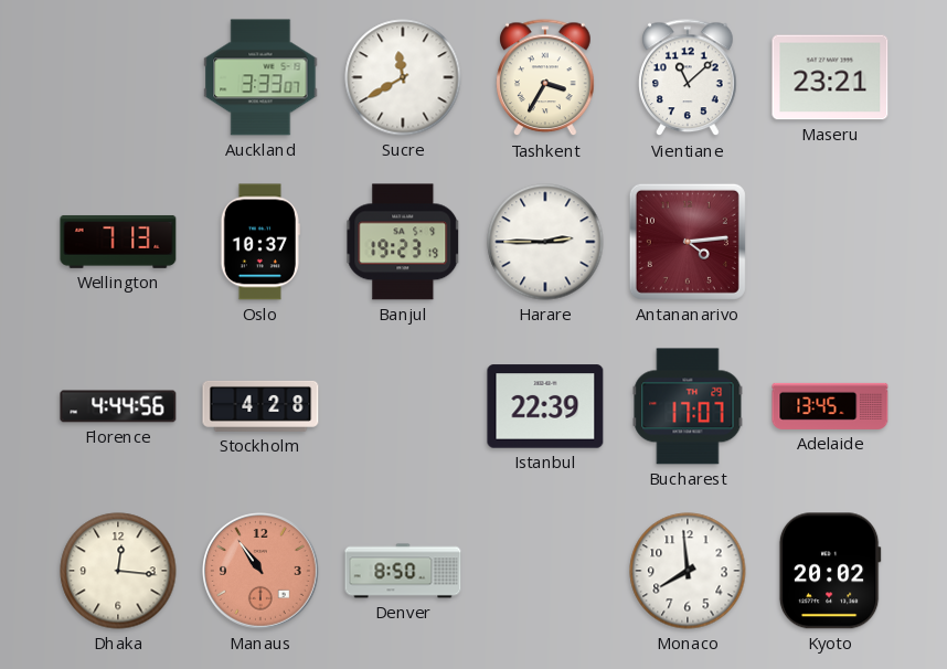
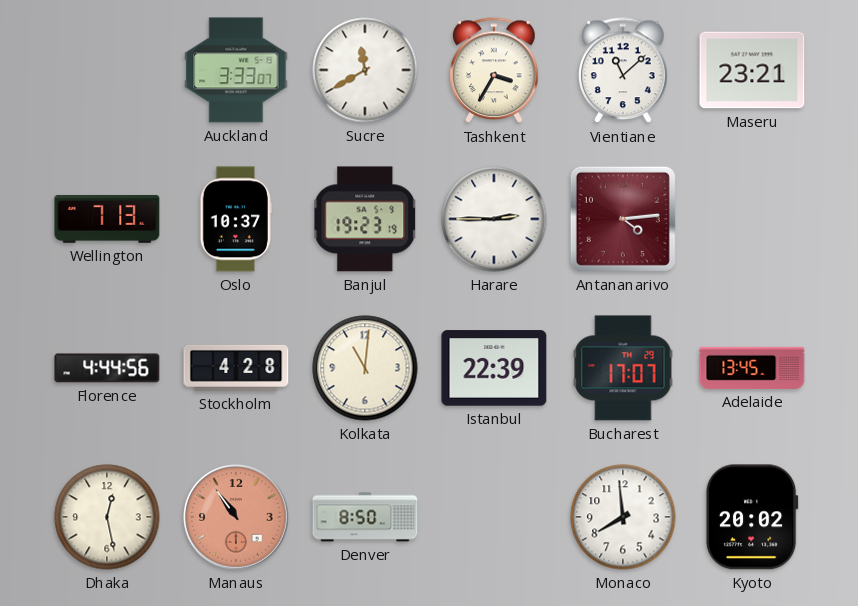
Kolkata: none -> 11:01
Dhaka: 12:16 -> 12:28
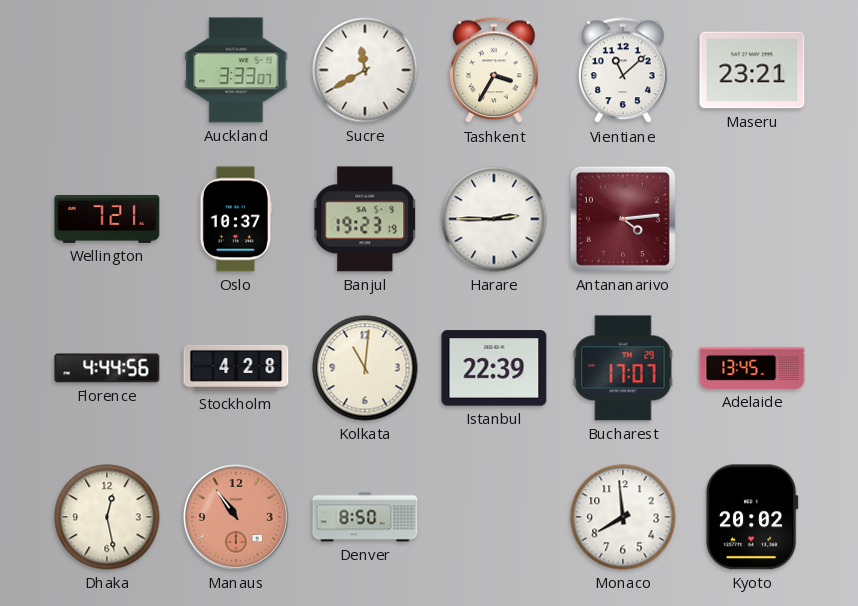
Wellington: 7:13 -> 7:21
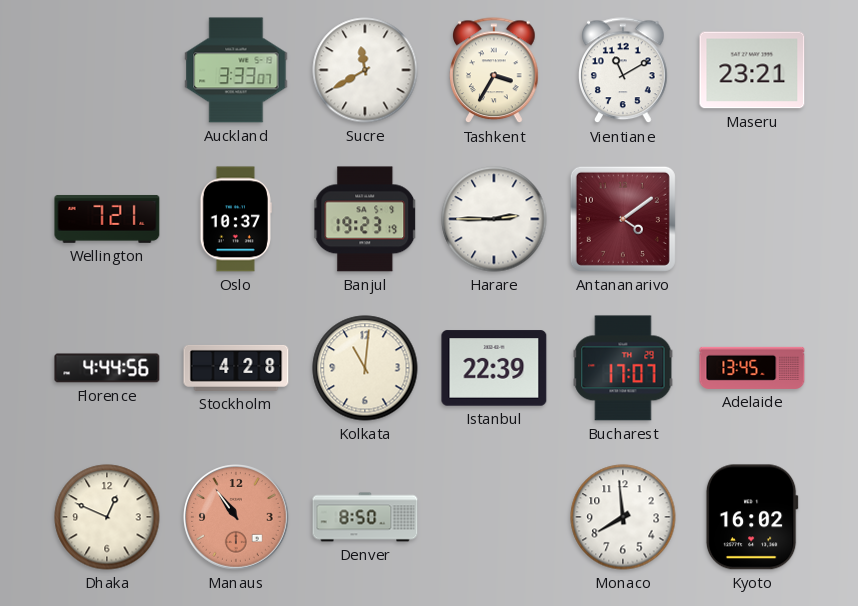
Vientiane: 11:08 -> 11:10
Antananarivo: 4:14 -> 4:09
Dhaka: 12:28 -> 12:49
Kyoto: 20:02 -> 16:02
